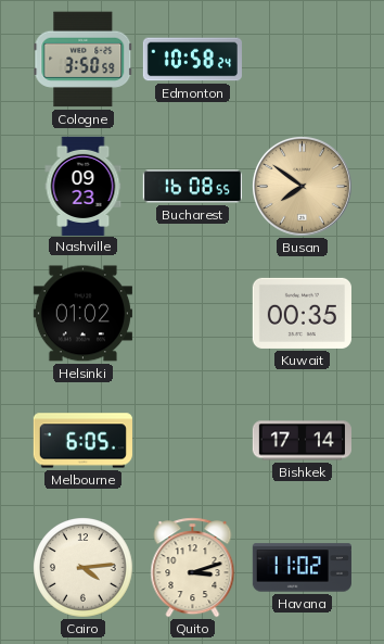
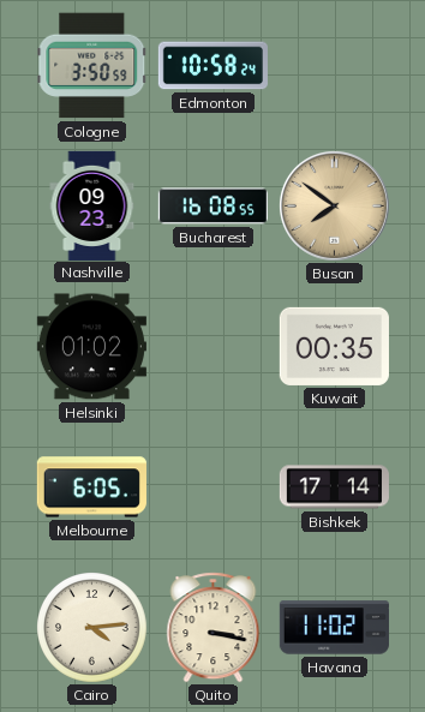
Quito: 3:12 -> 3:17
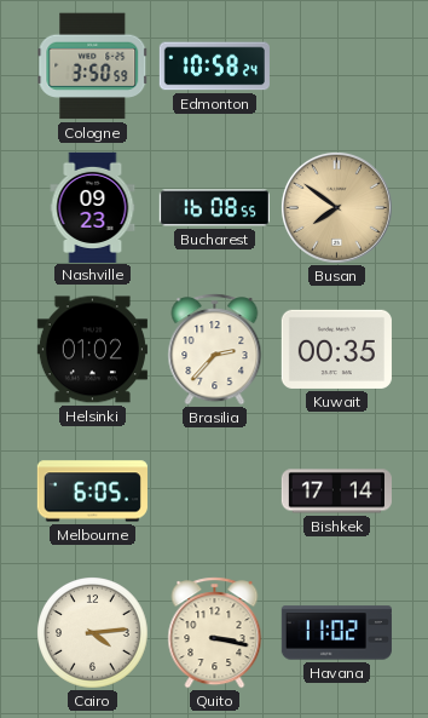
Brasilia: none -> 2:37
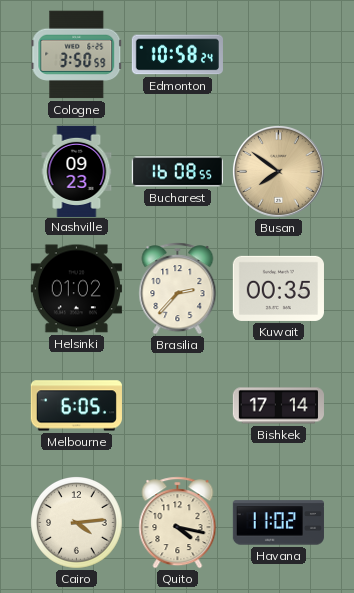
Quito: 3:17 -> 4:17
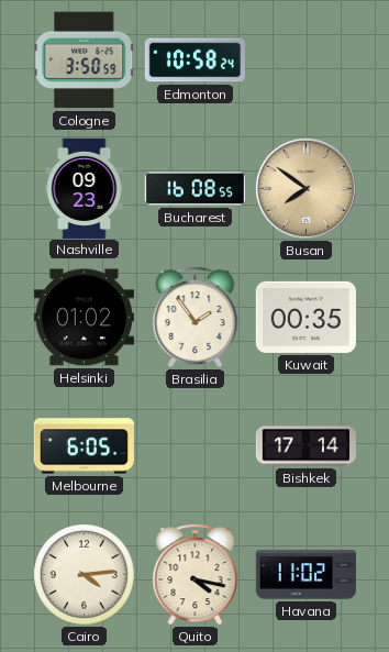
Brasilia: 2:37 -> 1:54
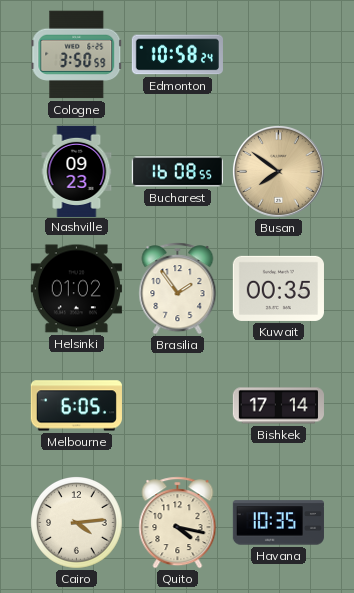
Havana: 11:02 -> 10:35
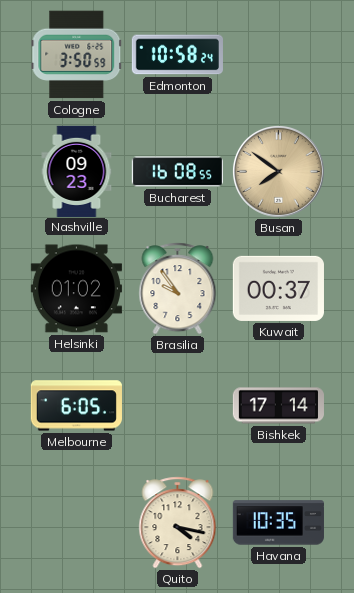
Brasilia: 1:54 -> 9:54
Kuwait: 00:35 -> 00:37
Cairo: 4:14 -> none
